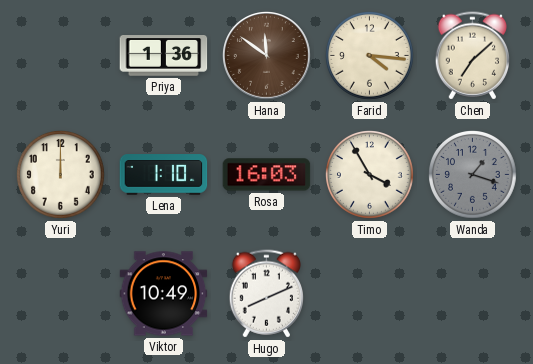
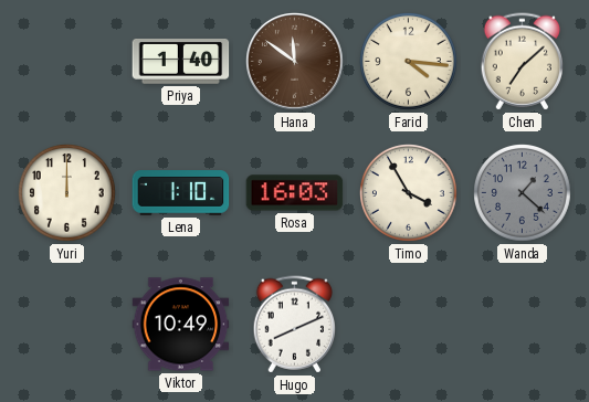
Priya: 1:36 -> 1:40
Wanda: 1:18 -> 1:22
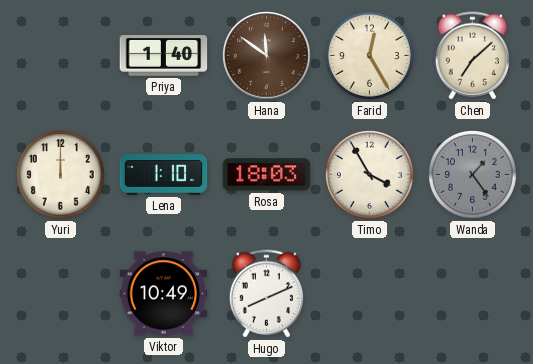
Farid: 4:16 -> 12:25
Rosa: 16:03 -> 18:03
Wanda: 1:22 -> 1:24
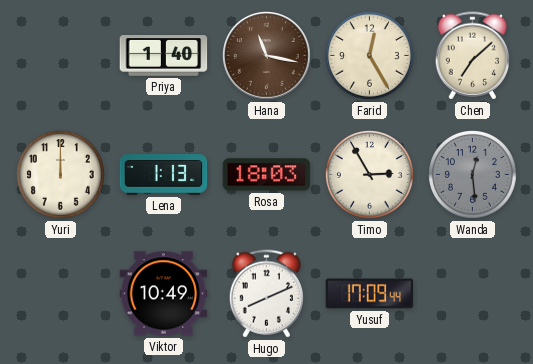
Hana: 11:51 -> 11:17
Lena: 1:10 -> 1:13
Timo: 3:55 -> 2:55
Wanda: 1:24 -> 12:29
Yusuf: none -> 17:09
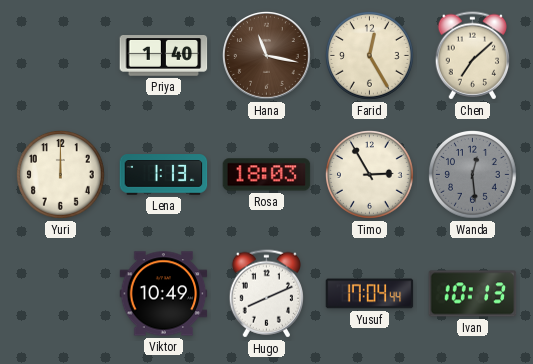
Yusuf: 17:09 -> 17:04
Ivan: none -> 10:13
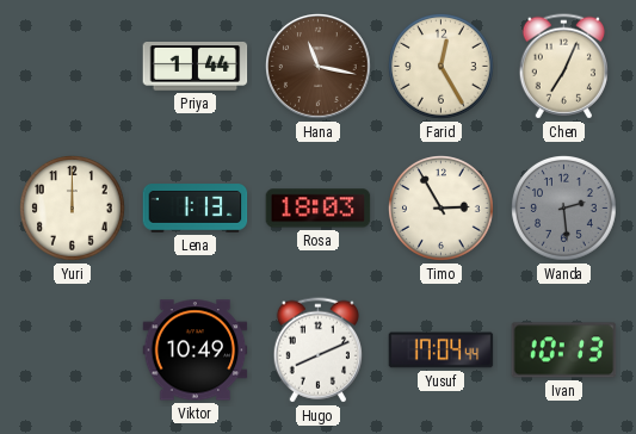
Priya: 1:40 -> 1:44
Chen: 7:08 -> 7:04
Wanda: 12:29 -> 2:29
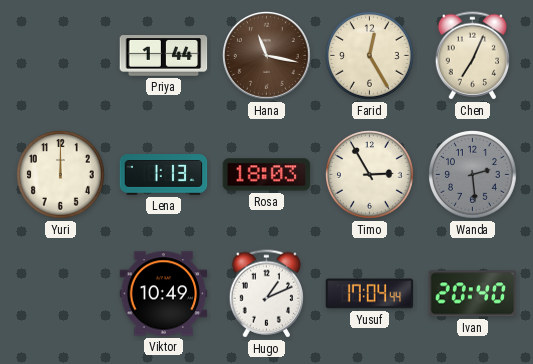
Hugo: 8:11 -> 1:11
Ivan: 10:13 -> 20:40
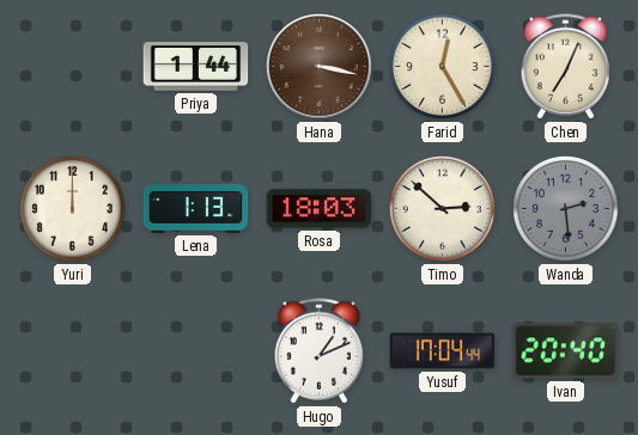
Hana: 11:17 -> 3:17
Timo: 2:55 -> 2:52
Viktor: 10:49 -> none
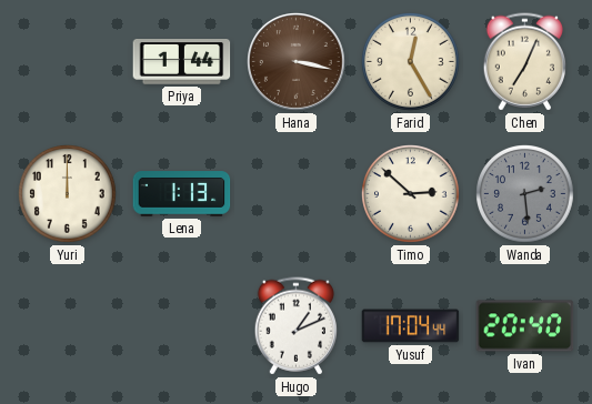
Rosa: 18:03 -> none
